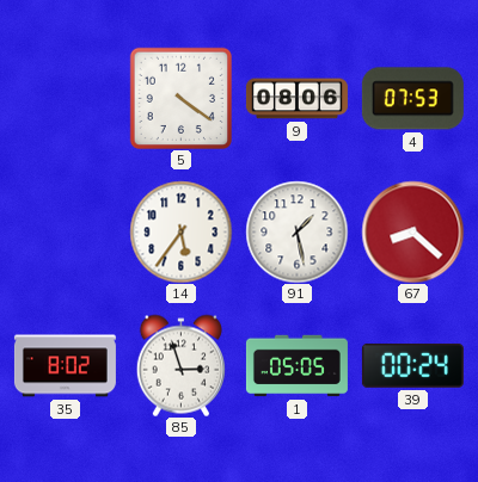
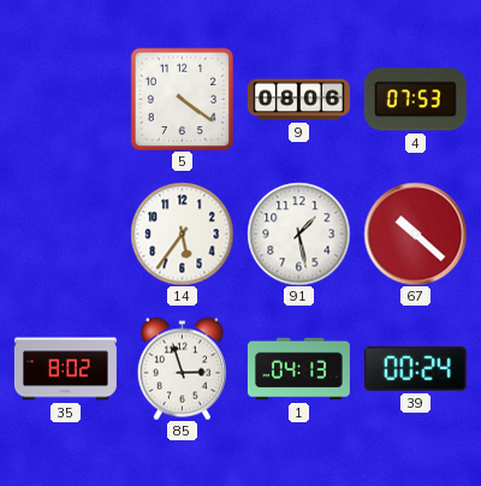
67: 8:22 -> 10:22
1: 05:05 -> 04:13
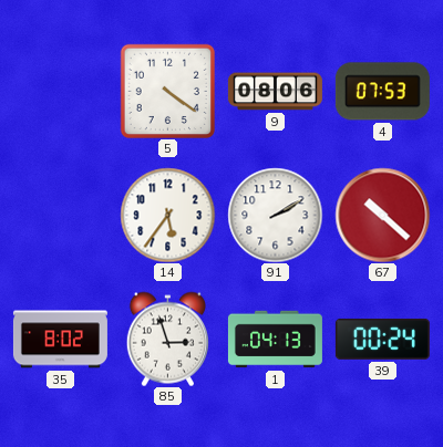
91: 1:28 -> 2:10
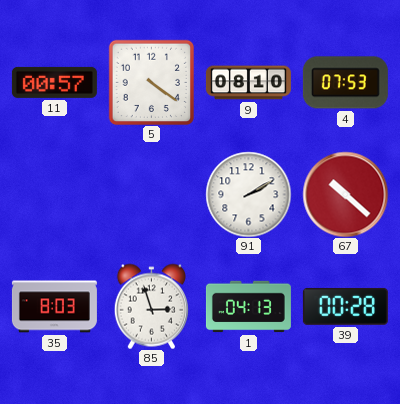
11: none -> 00:57
9: 08:06 -> 08:10
14: 5:36 -> none
35: 8:02 -> 8:03
39: 00:24 -> 00:28
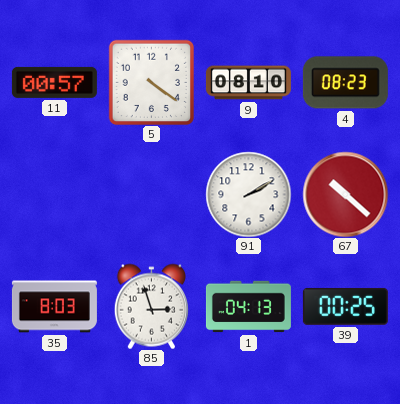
4: 07:53 -> 08:23
39: 00:28 -> 00:25
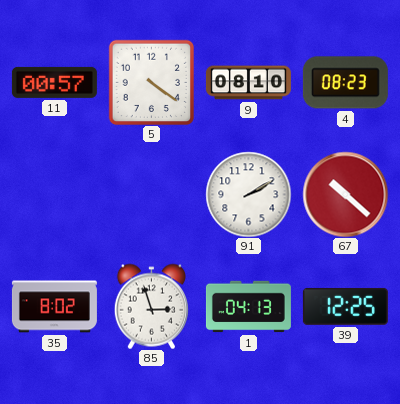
35: 8:03 -> 8:02
39: 00:25 -> 12:25
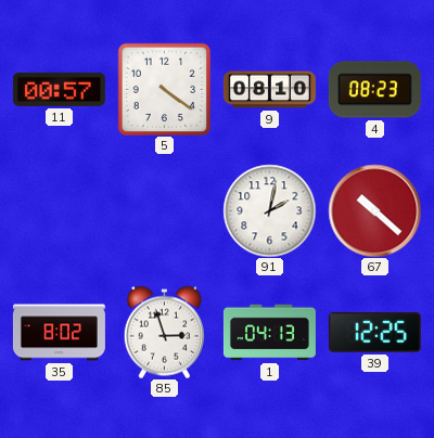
91: 2:10 -> 2:02
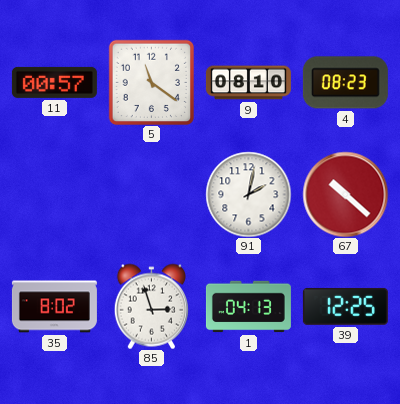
5: 4:21 -> 11:21
